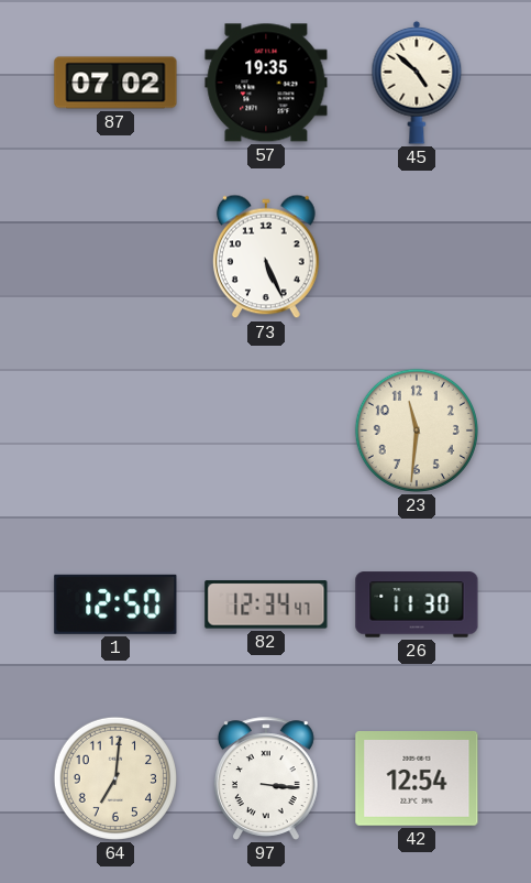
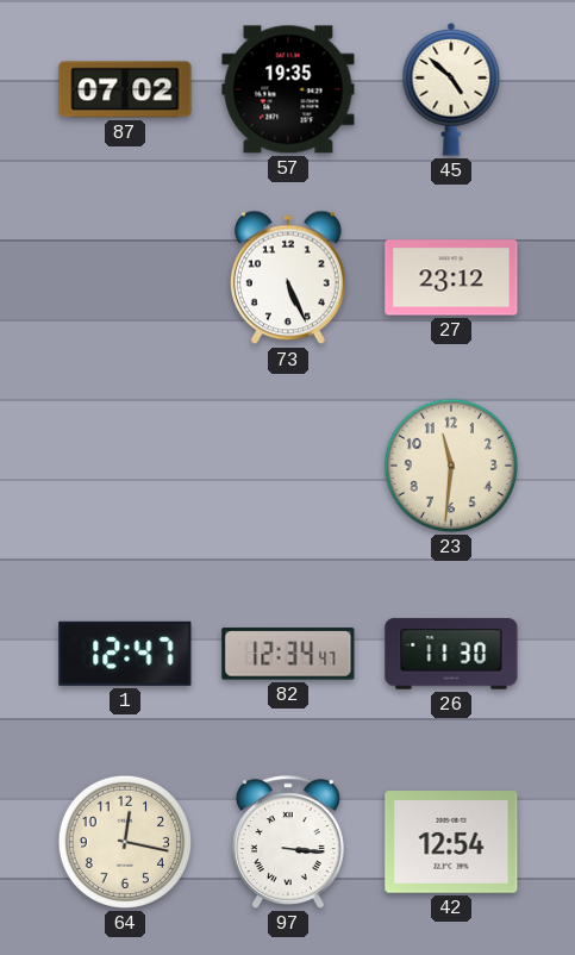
27: none -> 23:12
1: 12:50 -> 12:47
64: 7:01 -> 12:17
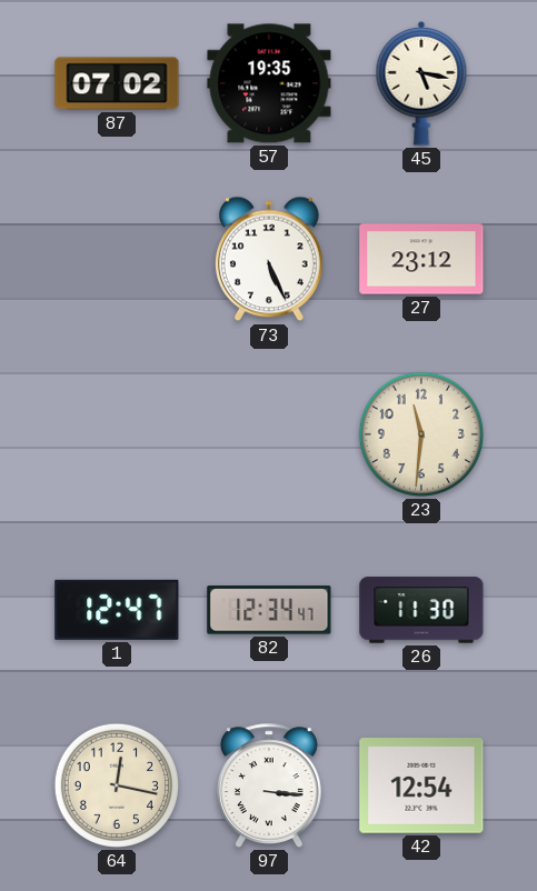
45: 4:52 -> 5:17
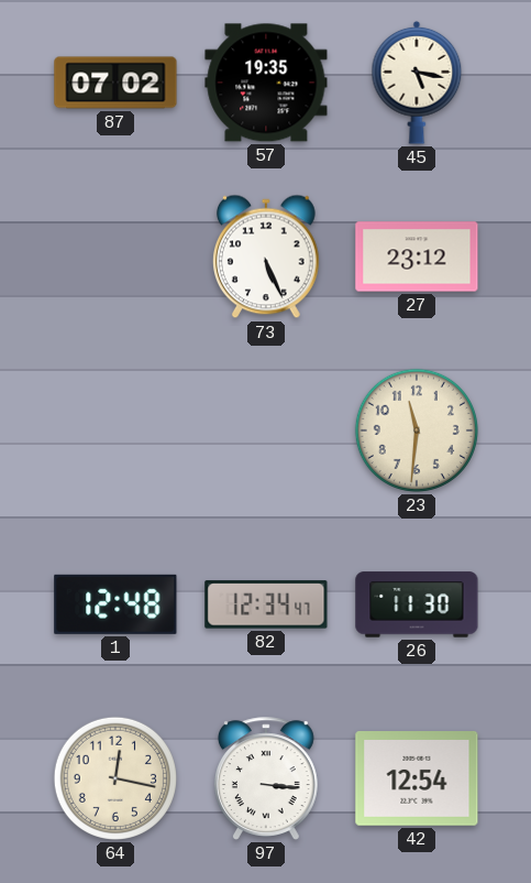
1: 12:47 -> 12:48
